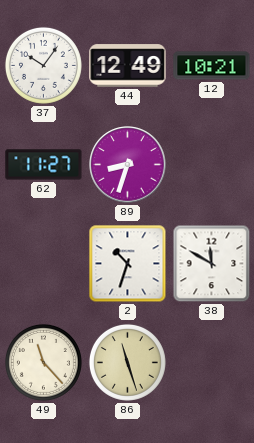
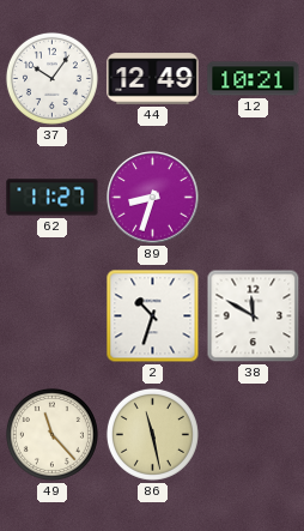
86: 11:27 -> 11:28
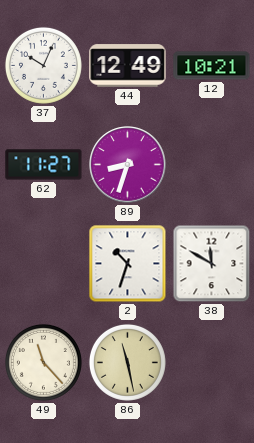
37: 10:06 -> 10:04
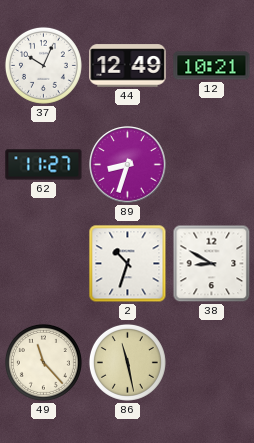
38: 11:50 -> 8:50
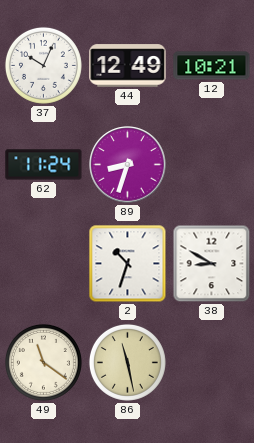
62: 11:27 -> 11:24
49: 11:23 -> 11:21
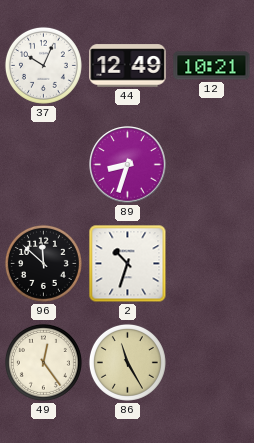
62: 11:24 -> none
96: none -> 11:52
38: 8:50 -> none
49: 11:21 -> 12:24
86: 11:28 -> 11:25
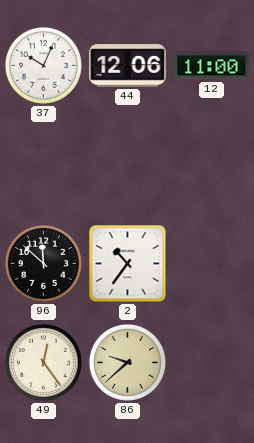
44: 12:49 -> 12:06
12: 10:21 -> 11:00
89: 8:33 -> none
2: 10:33 -> 10:36
86: 11:25 -> 9:38
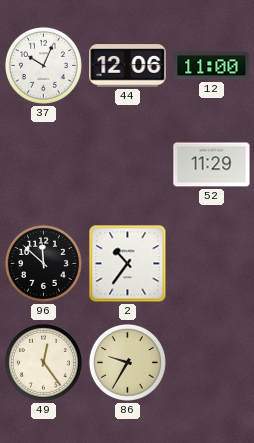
52: none -> 11:29
86: 9:38 -> 9:35
